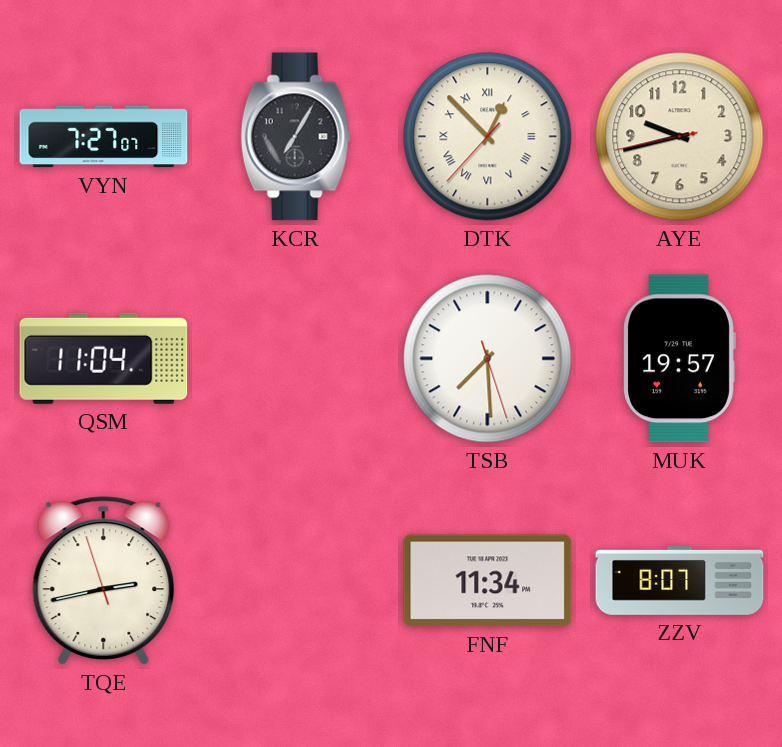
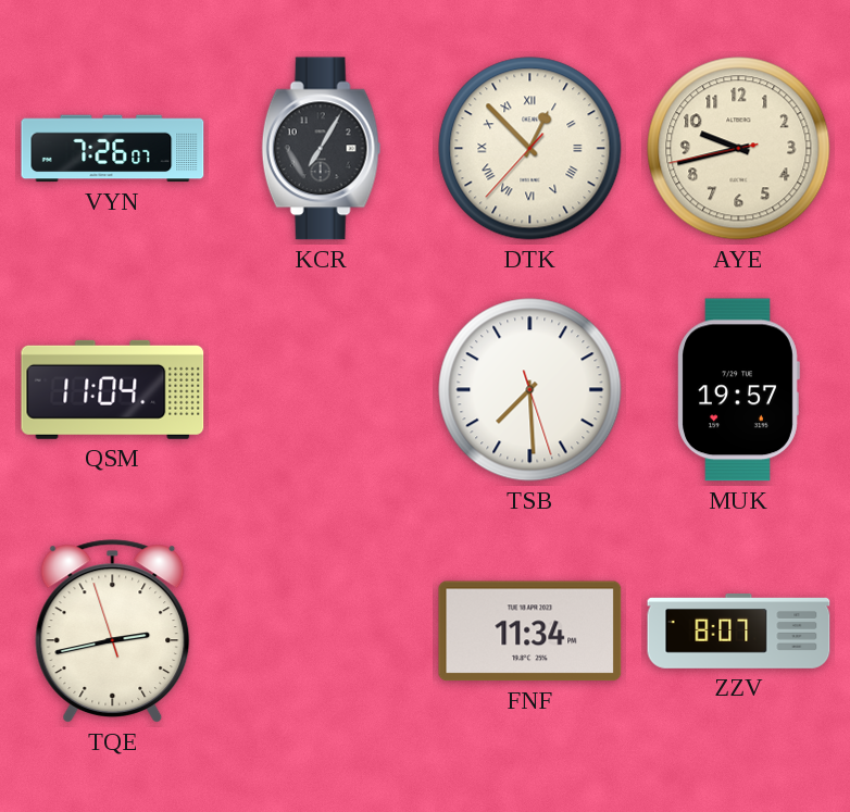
VYN: 7:27 -> 7:26
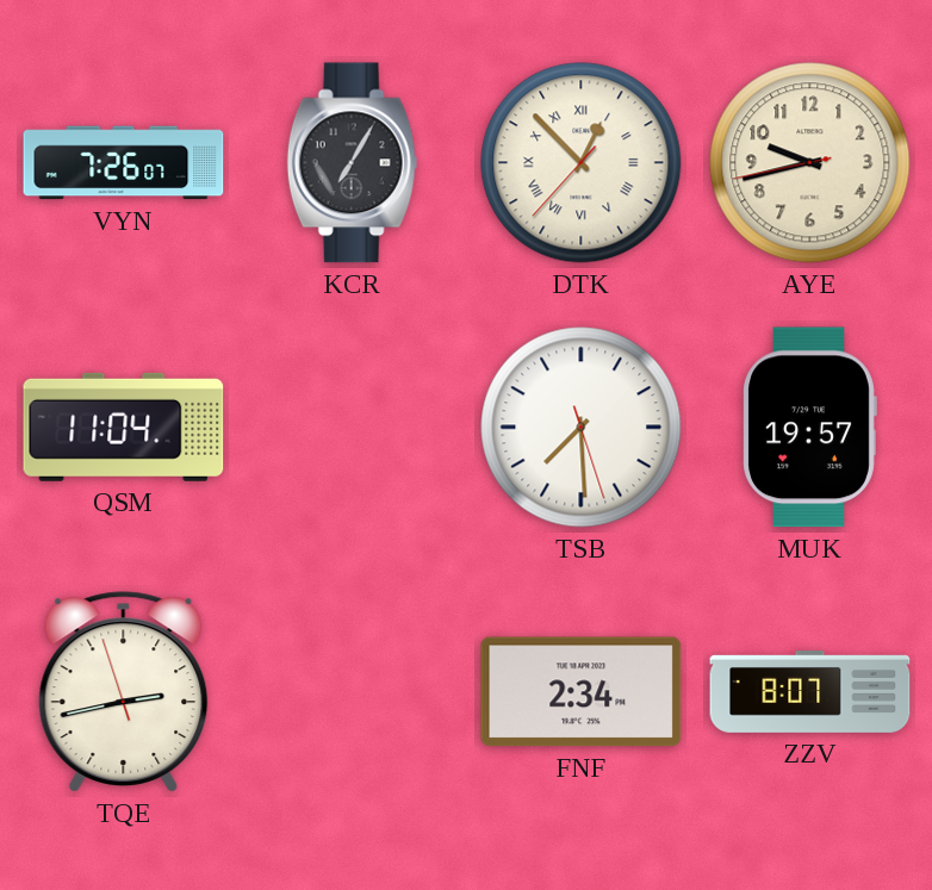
FNF: 11:34 -> 2:34
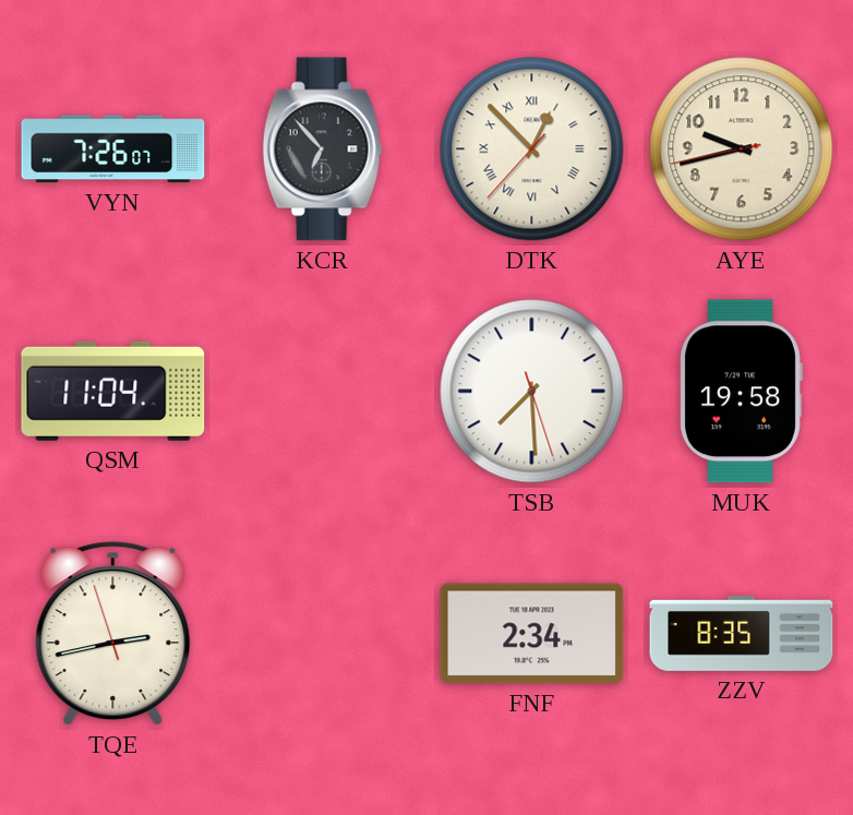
KCR: 7:05 -> 6:53
MUK: 19:57 -> 19:58
ZZV: 8:07 -> 8:35
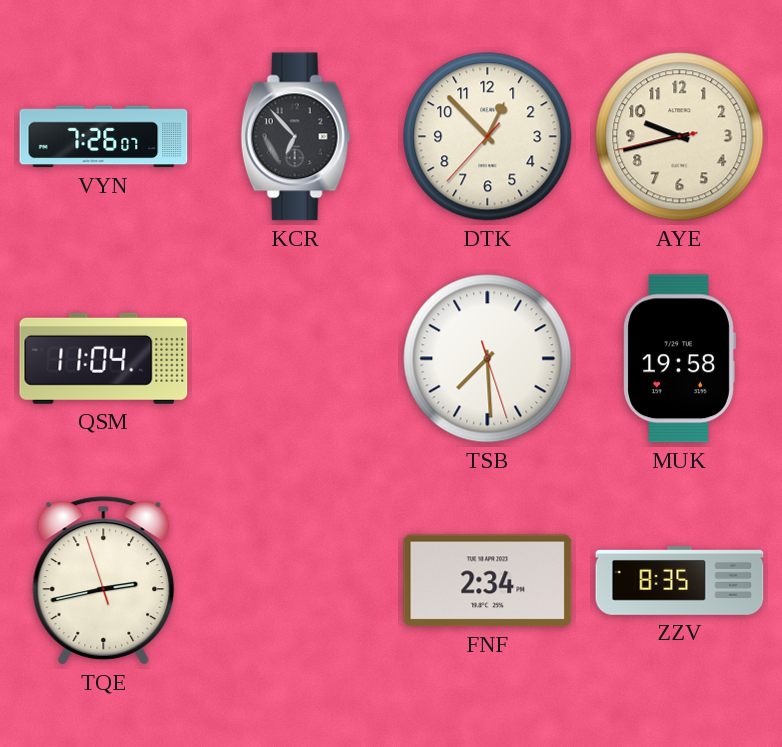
DTK numerals: Roman -> Arabic
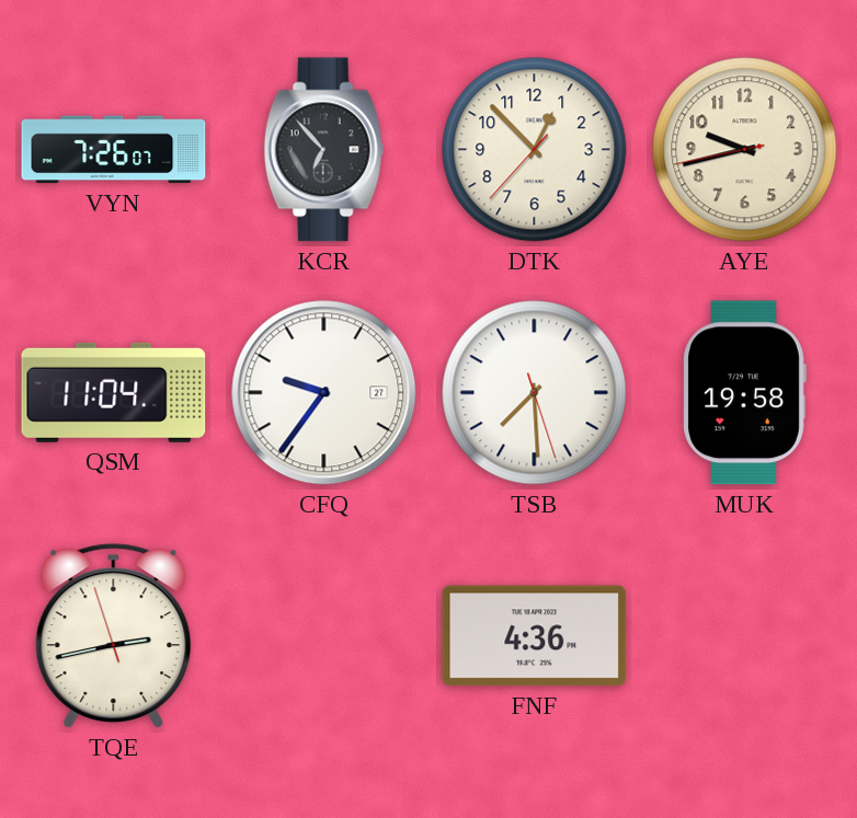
CFQ: none -> 9:36
FNF: 2:34 -> 4:36
ZZV: 8:35 -> none
